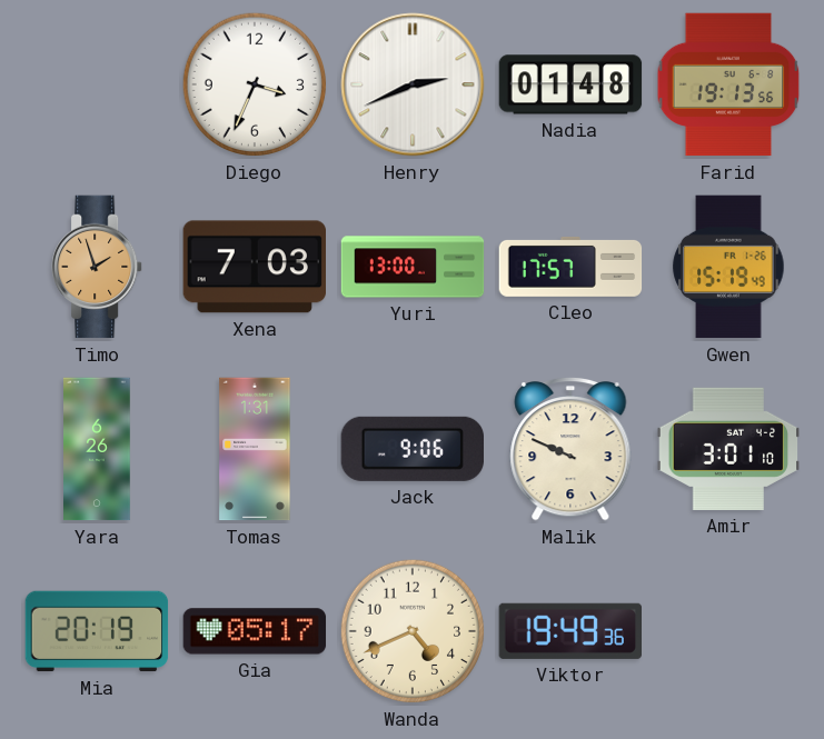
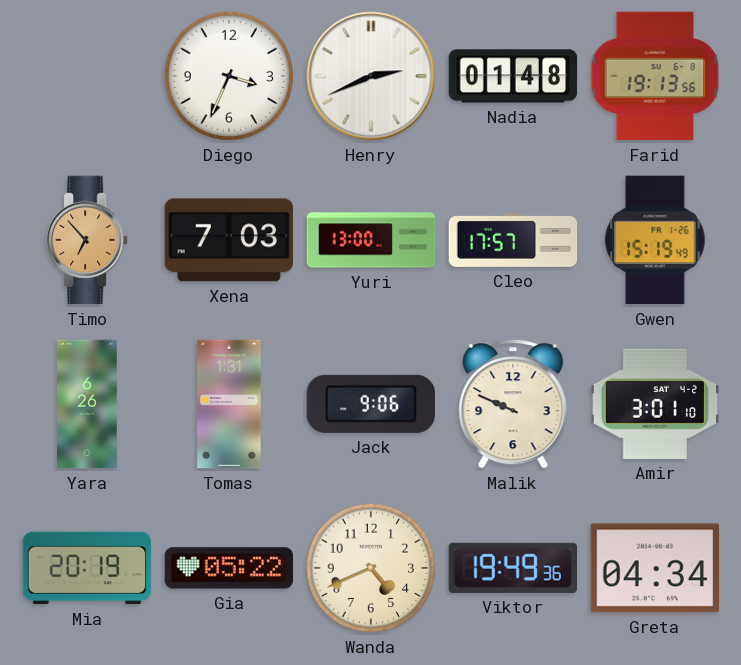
Timo: 1:57 -> 6:53
Gia: 05:17 -> 05:22
Greta: none -> 04:34
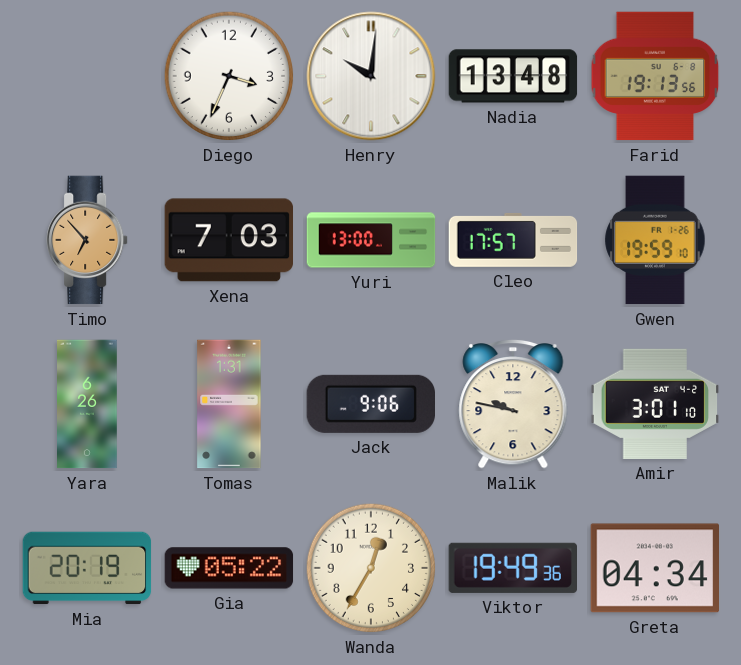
Henry: 2:41 -> 10:01
Nadia: 01:48 -> 13:48
Gwen: 15:19 -> 19:59
Malik: 9:49 -> 9:47
Wanda: 4:41 -> 12:35
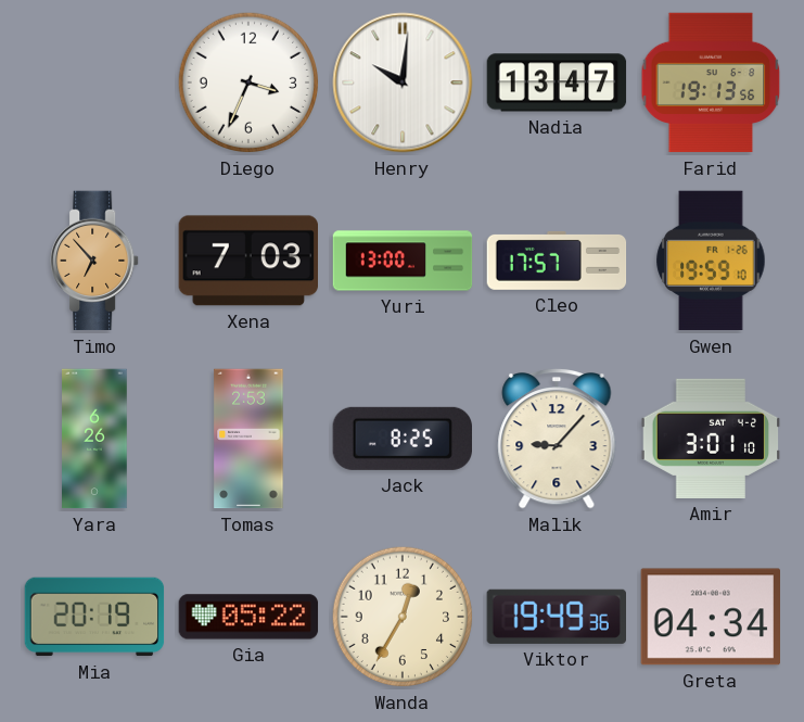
Nadia: 13:48 -> 13:47
Tomas: 1:31 -> 2:53
Jack: 9:06 -> 8:25
Malik: 9:47 -> 9:07
